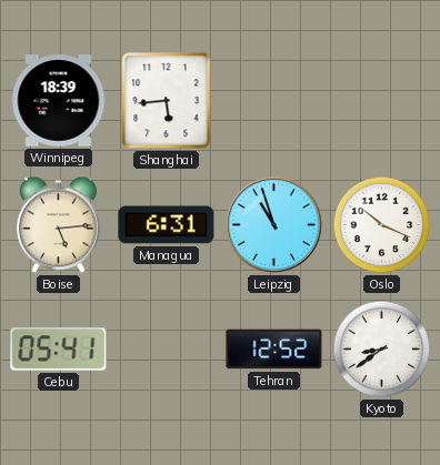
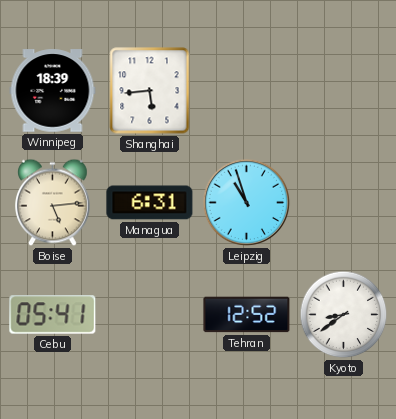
Oslo: 10:19 -> none
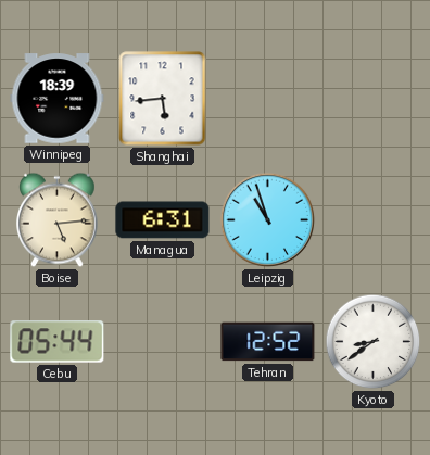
Cebu: 05:41 -> 05:44
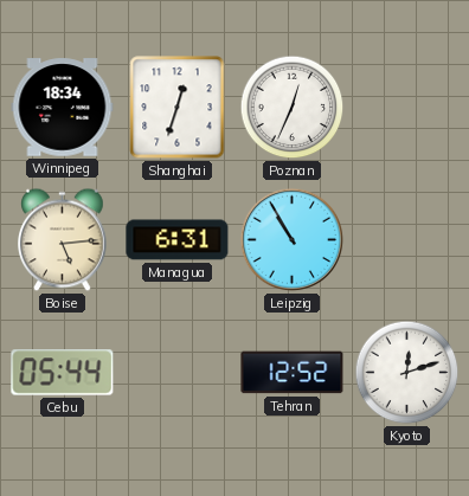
Winnipeg: 18:39 -> 18:34
Shanghai: 5:44 -> 12:33
Poznan: none -> 12:34
Leipzig: 10:57 -> 10:55
Kyoto: 8:39 -> 12:12
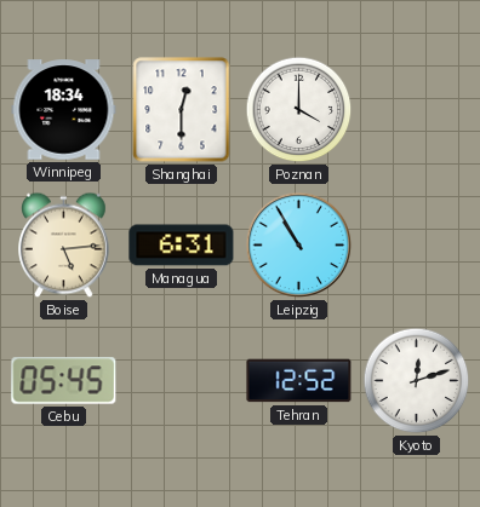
Shanghai: 12:33 -> 12:30
Poznan: 12:34 -> 4:00
Cebu: 05:44 -> 05:45
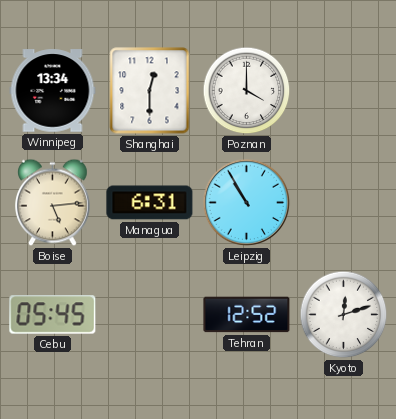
Winnipeg: 18:34 -> 13:34
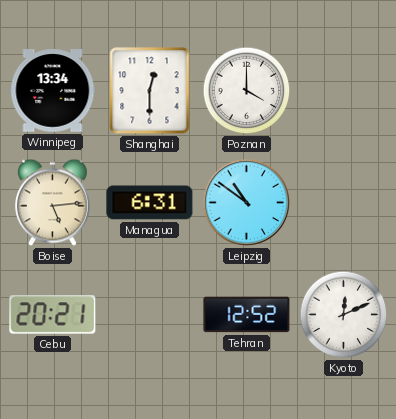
Leipzig: 10:55 -> 10:51
Cebu: 05:45 -> 20:21
Kyoto: 12:12 -> 12:11
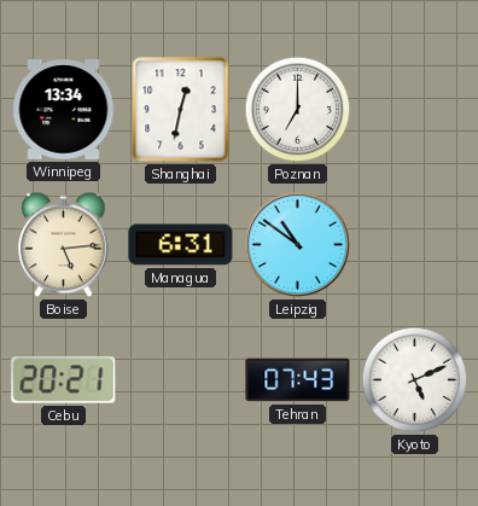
Shanghai: 12:30 -> 12:32
Poznan: 4:00 -> 7:00
Tehran: 12:52 -> 07:43
Kyoto: 12:11 -> 5:11
